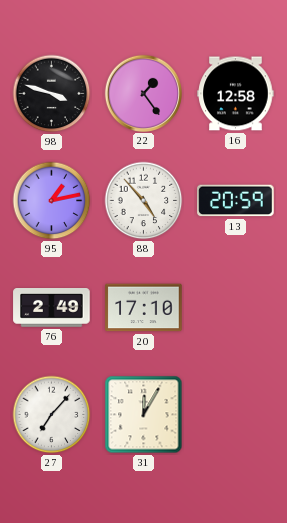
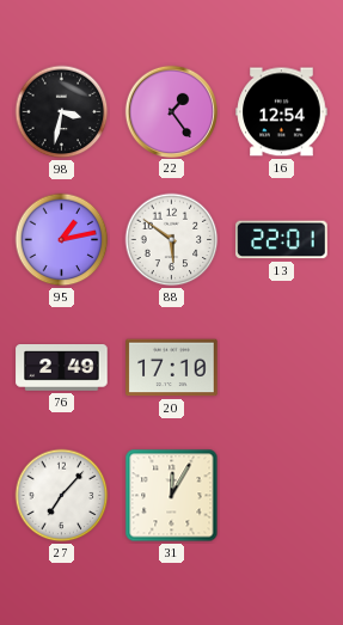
98: 3:48 -> 3:32
16: 12:58 -> 12:54
88: 4:53 -> 5:51
13: 20:59 -> 22:01
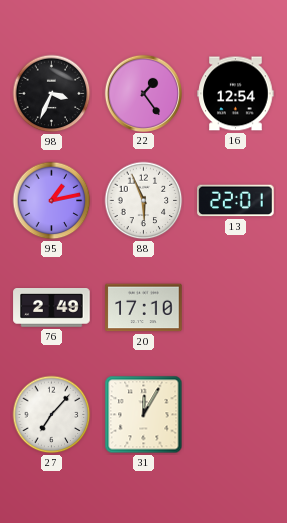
98: 3:32 -> 3:34
88: 5:51 -> 5:56
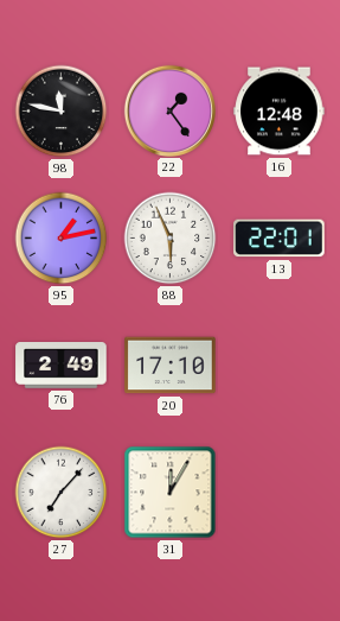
98: 3:34 -> 11:47
16: 12:54 -> 12:48
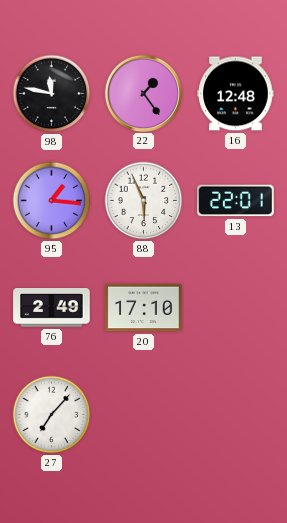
95: 1:13 -> 1:16
31: 12:05 -> none
